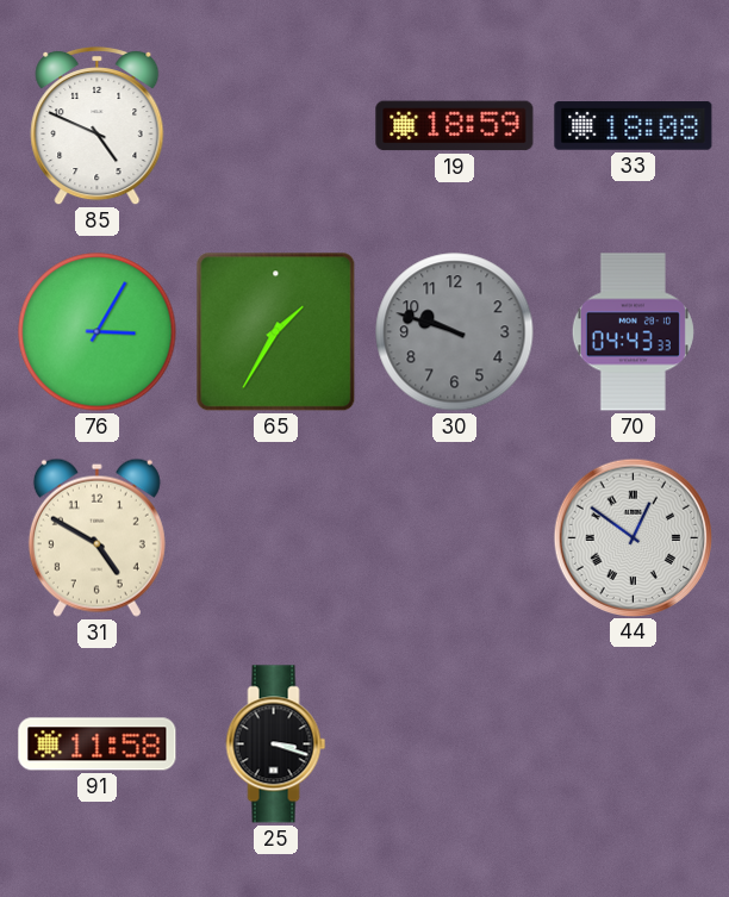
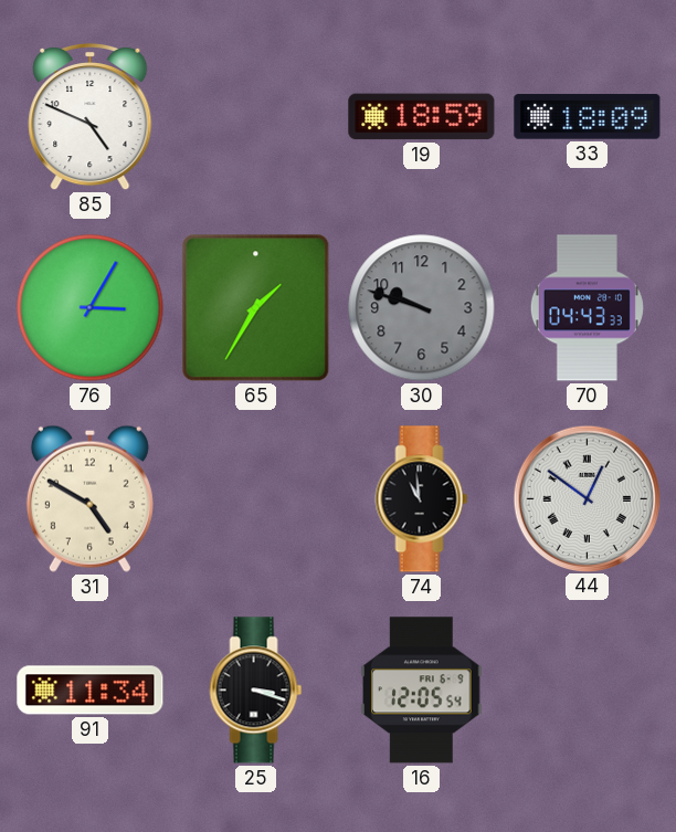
33: 18:08 -> 18:09
74: none -> 10:59
91: 11:58 -> 11:34
16: none -> 12:05
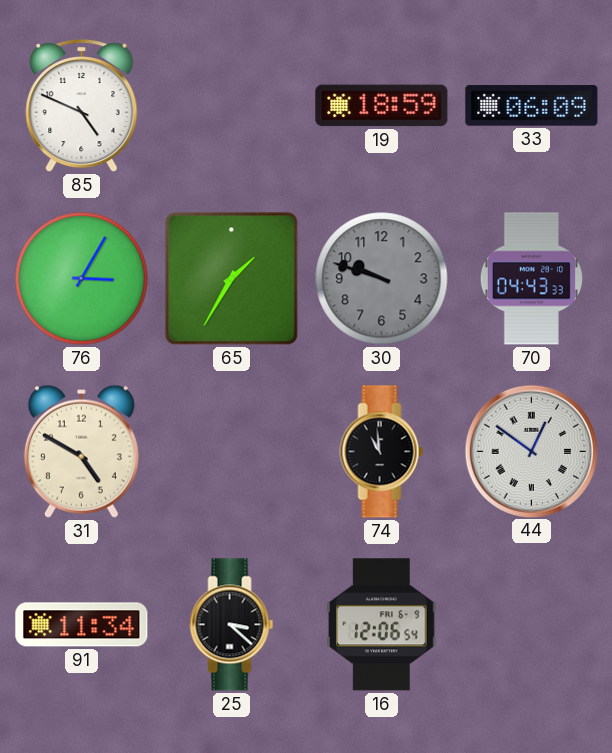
33: 18:09 -> 06:09
25: 3:18 -> 3:22
16: 12:05 -> 12:06
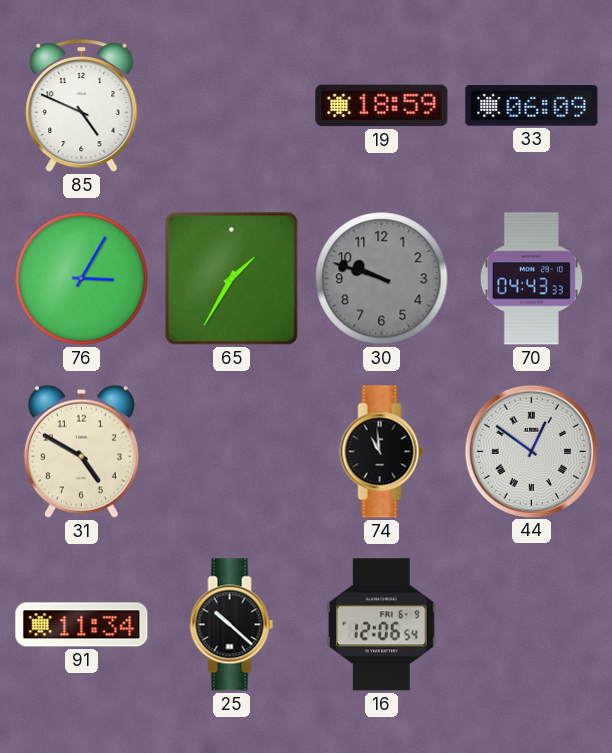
25: 3:22 -> 10:22
